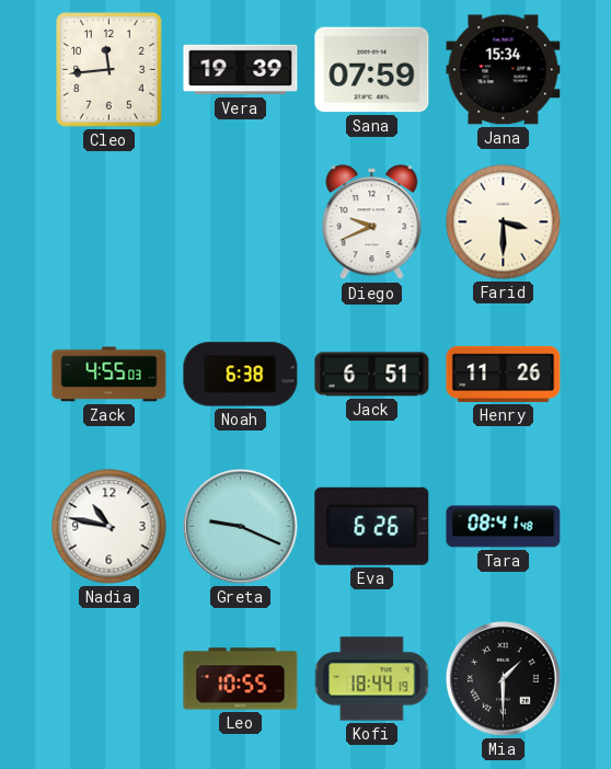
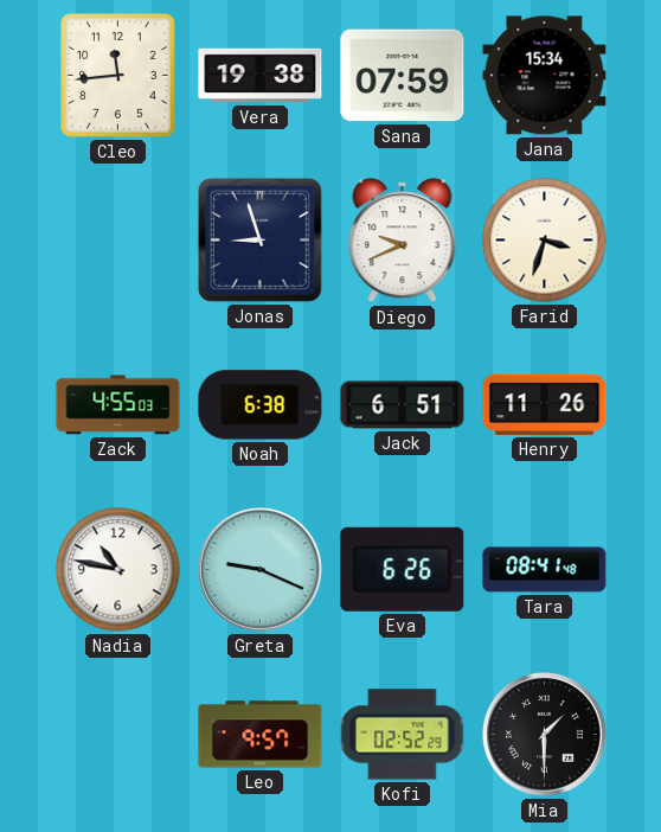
Vera: 19:39 -> 19:38
Jonas: none -> 8:57
Farid: 3:30 -> 3:33
Leo: 10:55 -> 9:57
Kofi: 18:44 -> 02:52
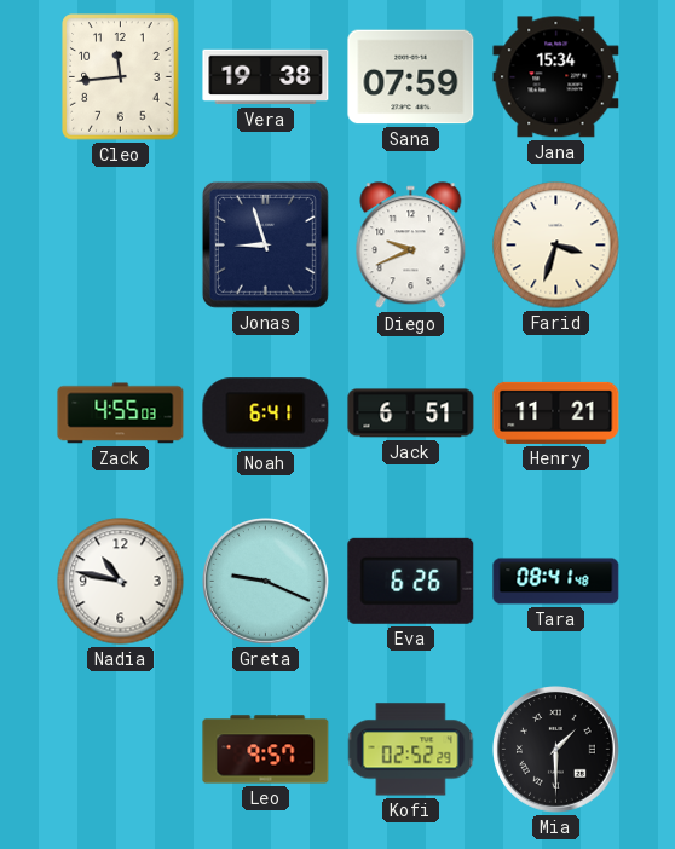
Noah: 6:38 -> 6:41
Henry: 11:26 -> 11:21
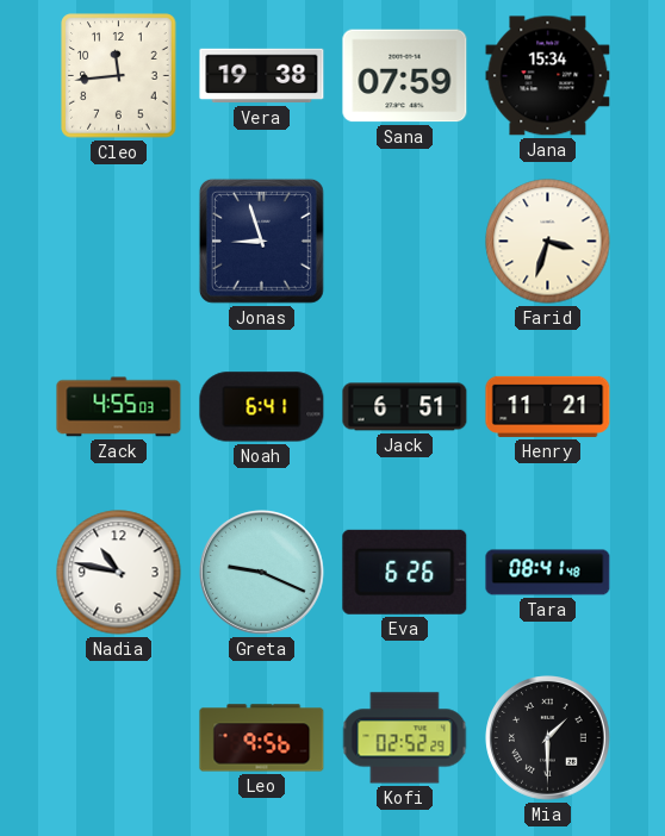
Diego: 9:41 -> none
Leo: 9:57 -> 9:56
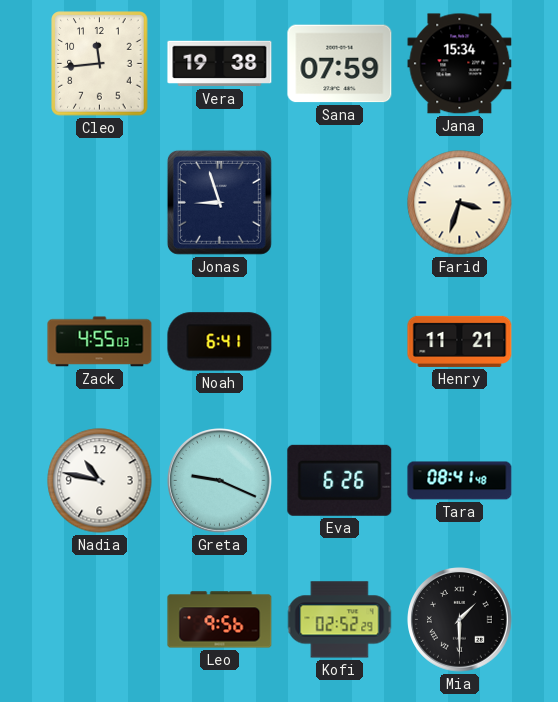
Jack: 6:51 -> none
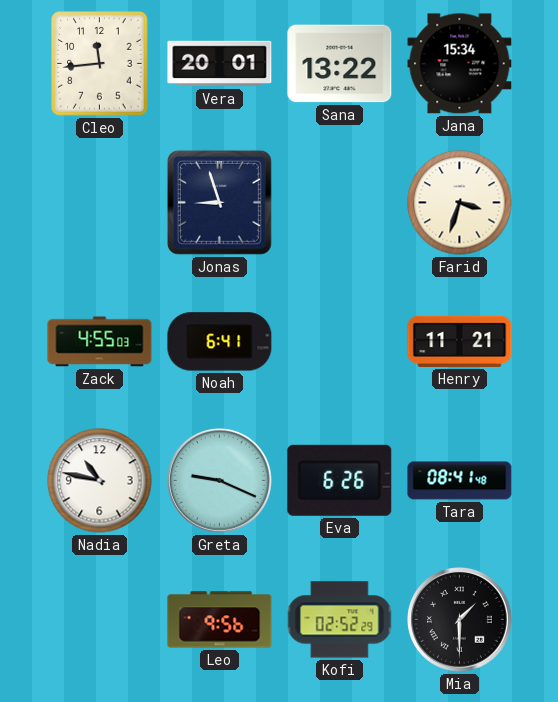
Vera: 19:38 -> 20:01
Sana: 07:59 -> 13:22
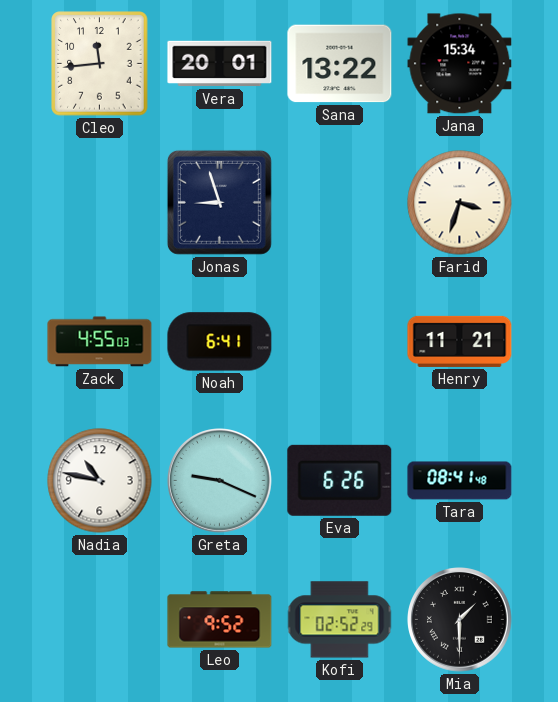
Leo: 9:56 -> 9:52
